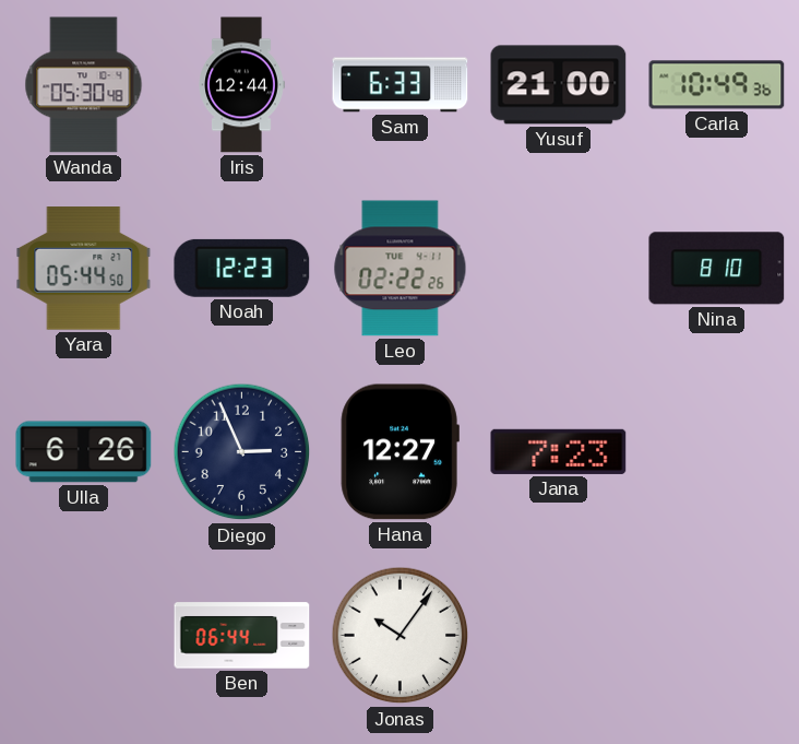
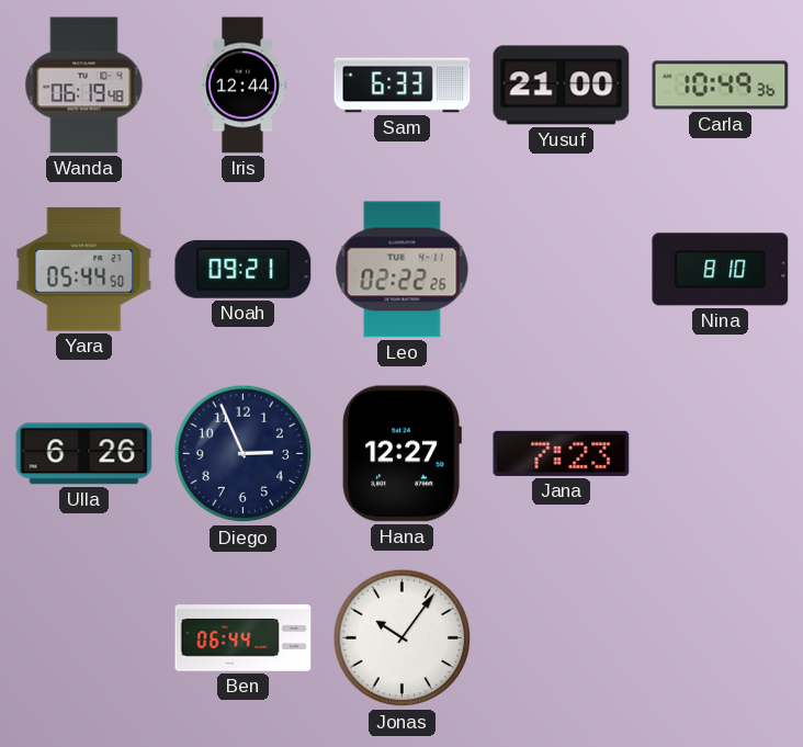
Wanda: 05:30 -> 06:19
Noah: 12:23 -> 09:21
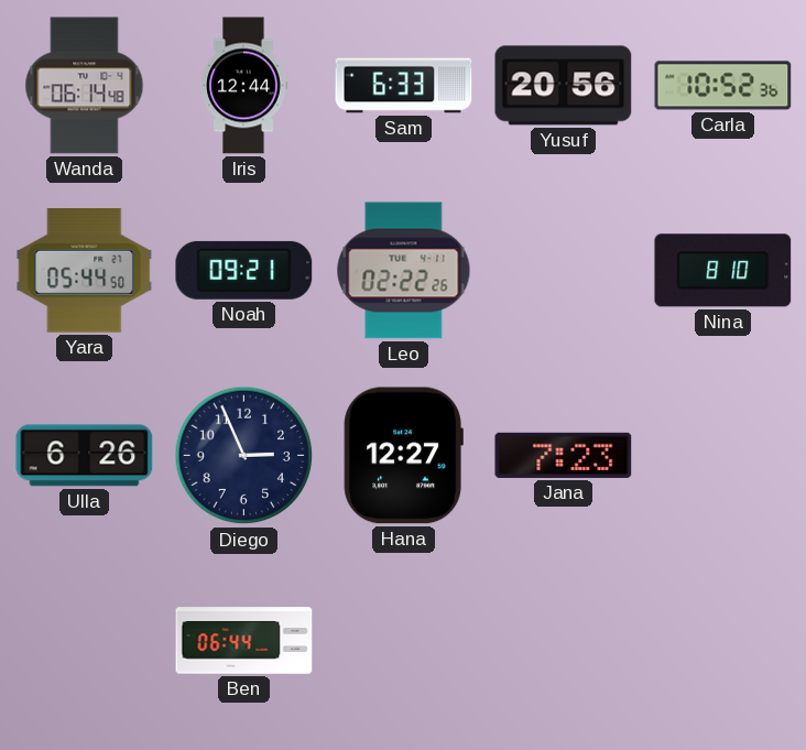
Wanda: 06:19 -> 06:14
Yusuf: 21:00 -> 20:56
Carla: 10:49 -> 10:52
Jonas: 10:06 -> none
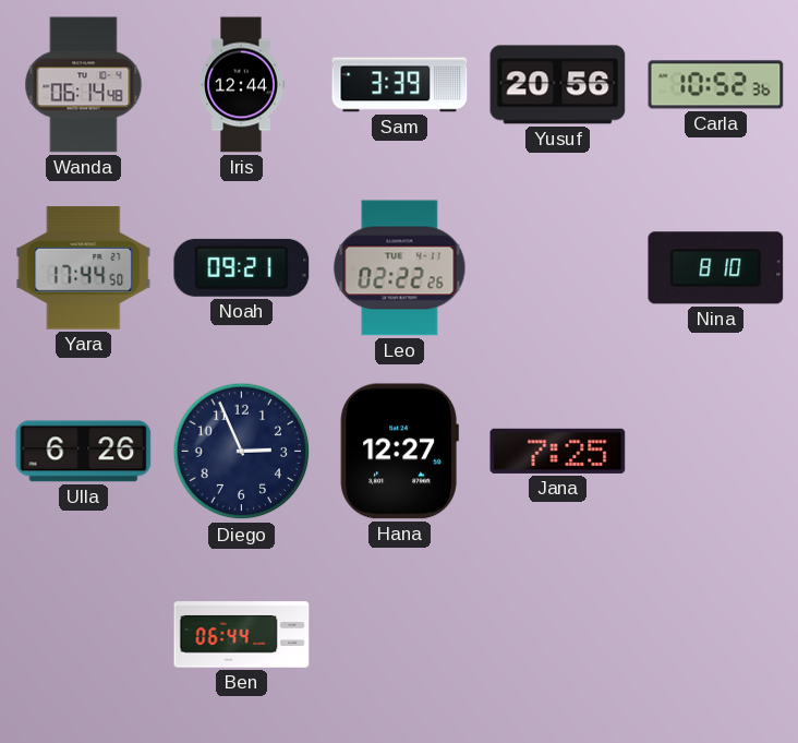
Sam: 6:33 -> 3:39
Yara: 05:44 -> 17:44
Jana: 7:23 -> 7:25
